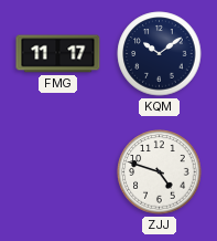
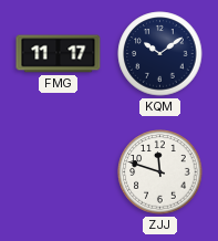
ZJJ: 4:48 -> 11:48
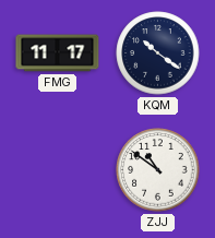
KQM: 10:09 -> 10:21
ZJJ: 11:48 -> 10:51
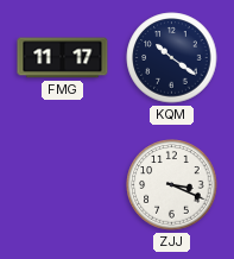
ZJJ: 10:51 -> 3:19
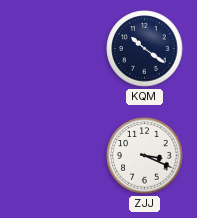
FMG: 11:17 -> none
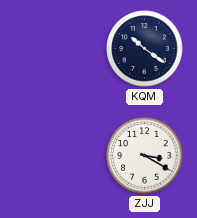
ZJJ: 3:19 -> 3:20
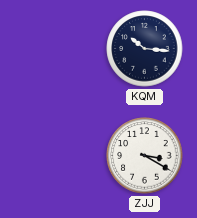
KQM: 10:21 -> 10:16
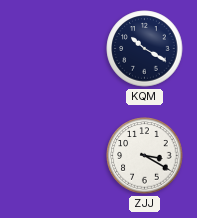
KQM: 10:16 -> 10:20
